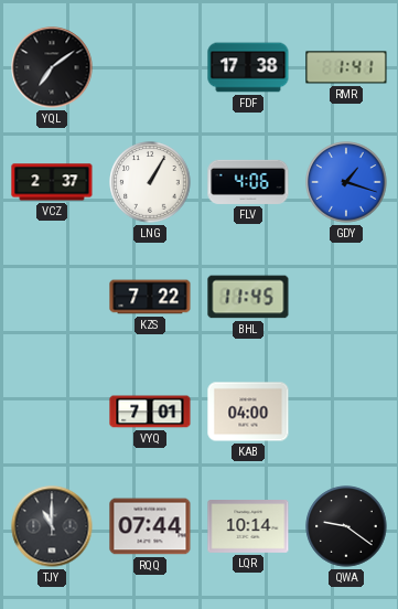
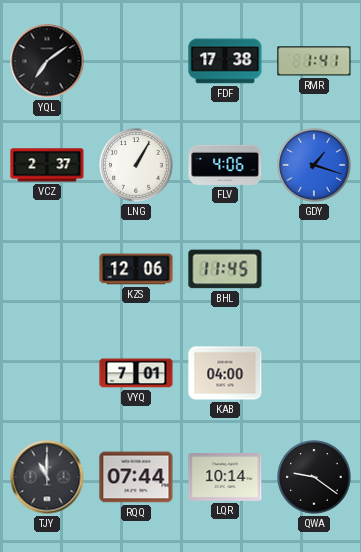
KZS: 7:22 -> 12:06
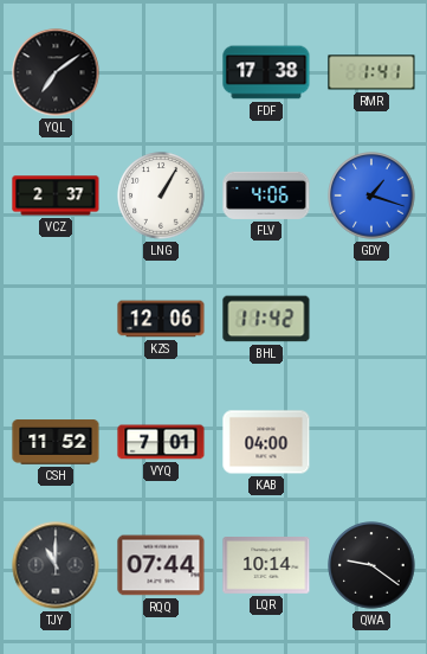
BHL: 11:45 -> 11:42
CSH: none -> 11:52
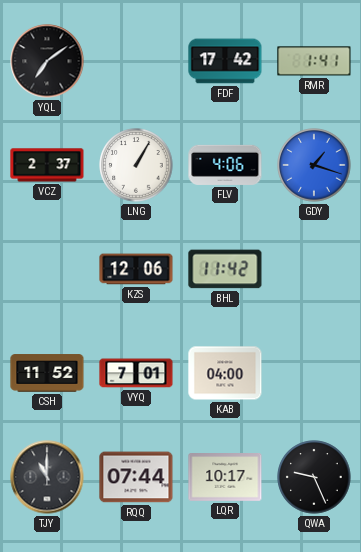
FDF: 17:38 -> 17:42
LQR: 10:14 -> 10:17
QWA: 9:21 -> 9:26
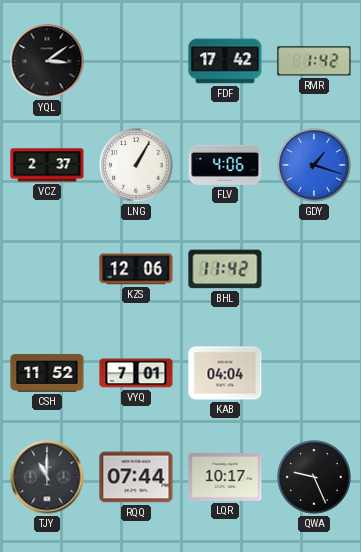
YQL: 7:09 -> 3:09
RMR: 1:41 -> 1:42
KAB: 04:00 -> 04:04
